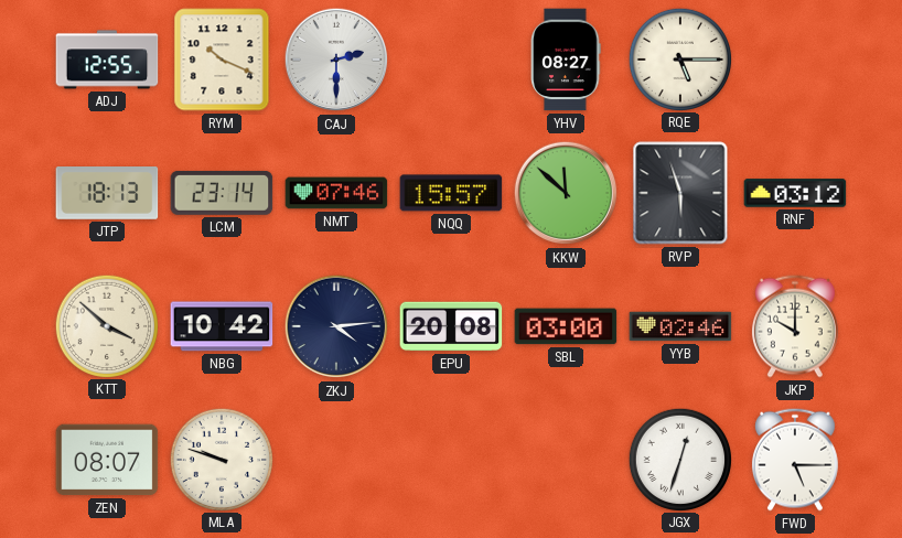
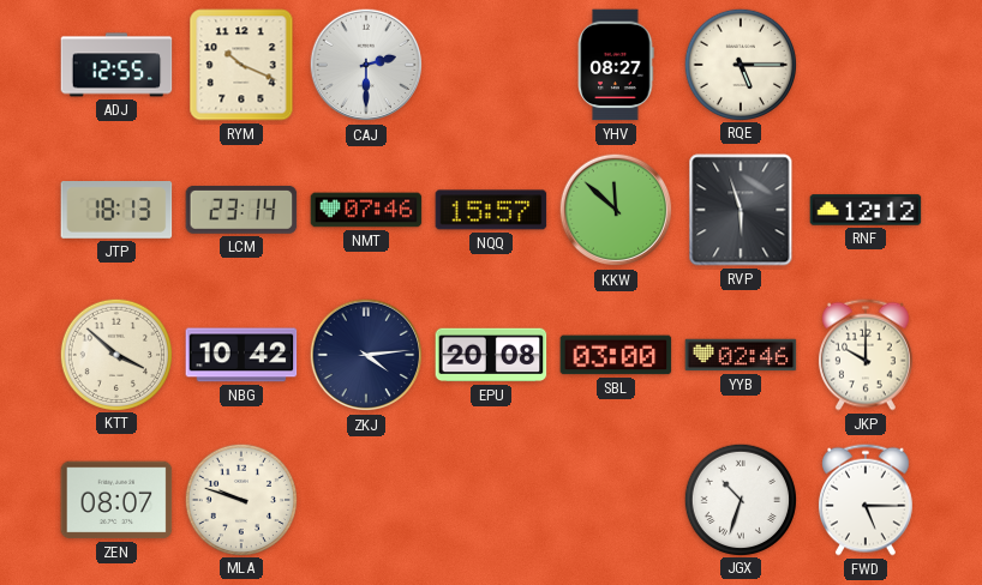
RNF: 03:12 -> 12:12
JGX: 12:33 -> 10:33
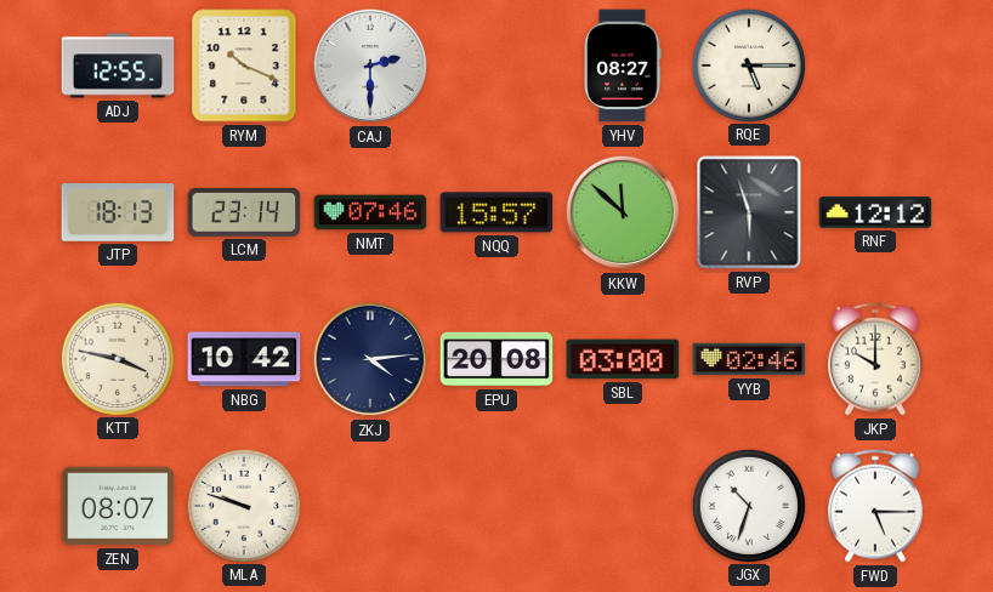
KTT: 3:52 -> 3:47
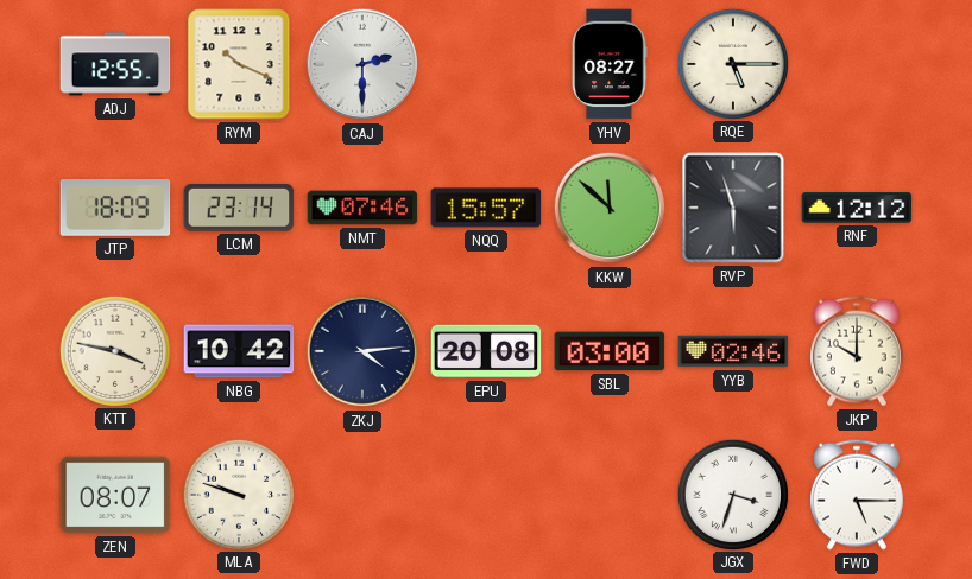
JTP: 18:13 -> 18:09
JGX: 10:33 -> 3:33
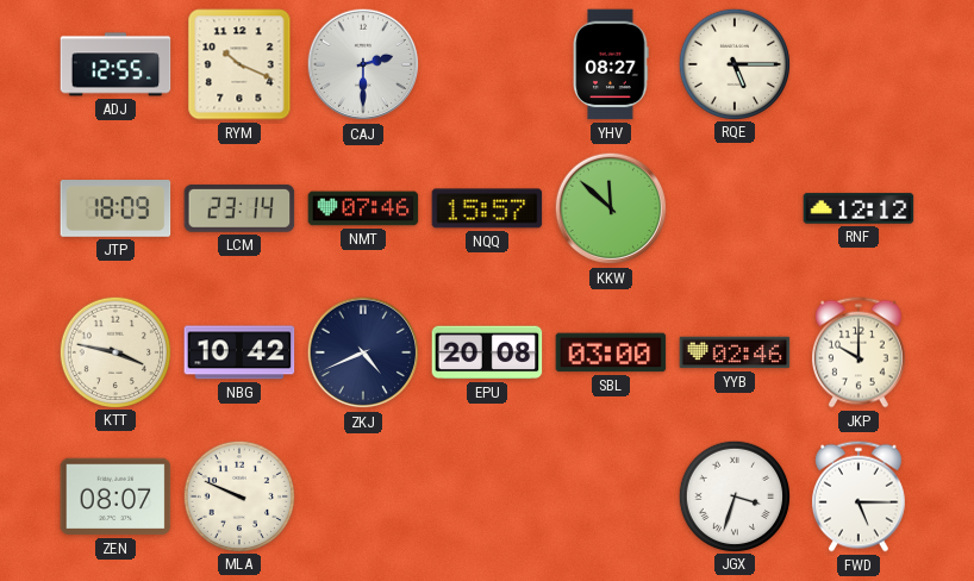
RVP: 5:57 -> none
ZKJ: 4:14 -> 4:41
MLA: 9:48 -> 9:49
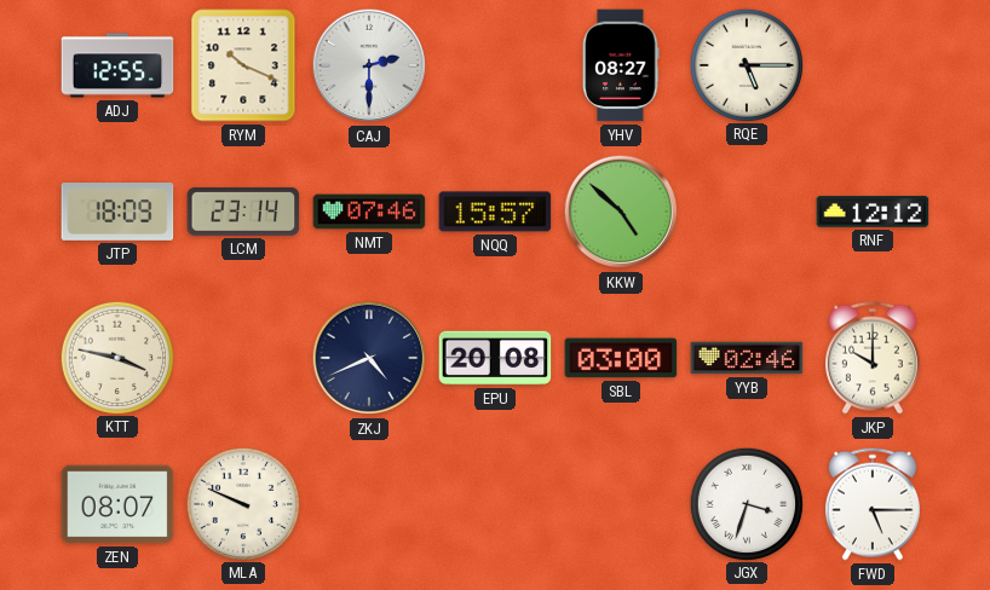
KKW: 11:52 -> 4:52
NBG: 10:42 -> none
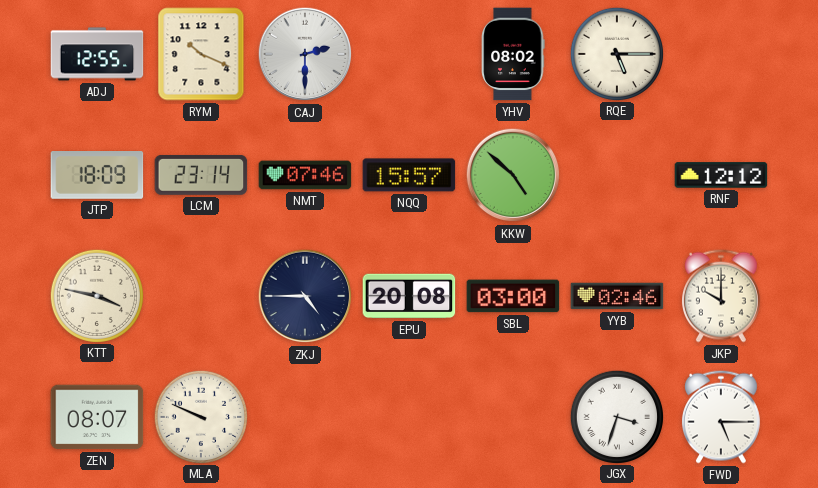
YHV: 08:27 -> 08:02
ZKJ: 4:41 -> 4:45
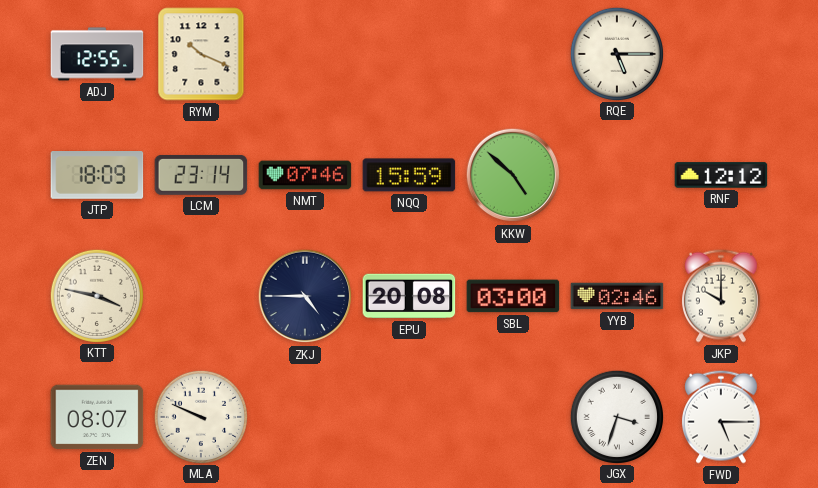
CAJ: 2:30 -> none
YHV: 08:02 -> none
NQQ: 15:57 -> 15:59
